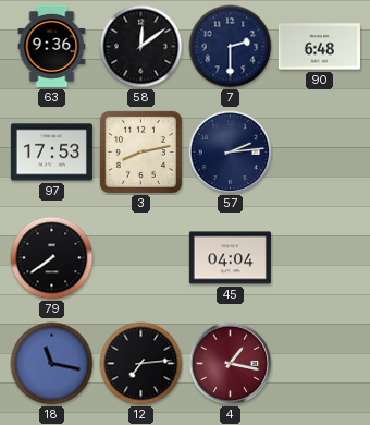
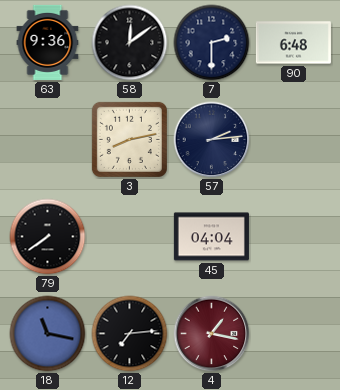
97: 17:53 -> none
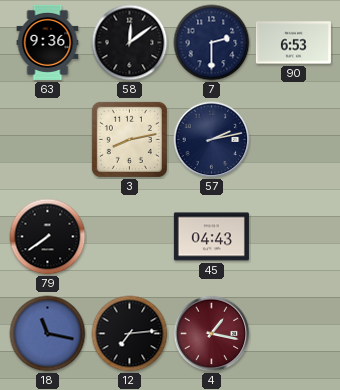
90: 6:48 -> 6:53
57: 2:14 -> 2:13
45: 04:04 -> 04:43
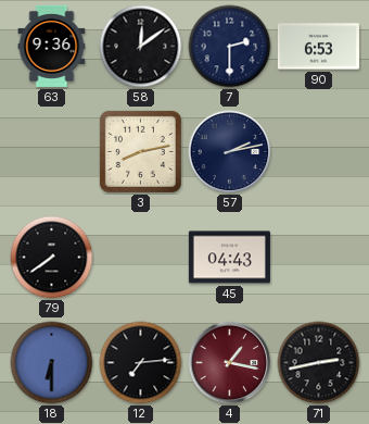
18: 11:17 -> 6:30
71: none -> 2:43
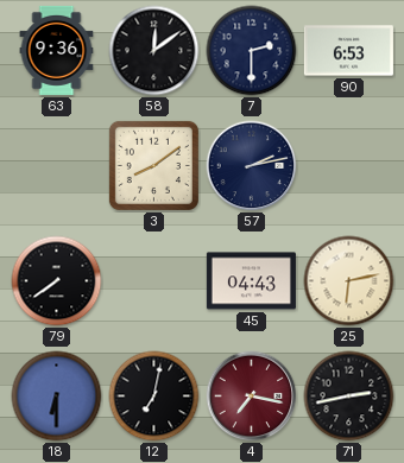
3: 8:13 -> 8:09
25: none -> 6:13
12: 7:14 -> 7:02
4: 1:17 -> 7:17
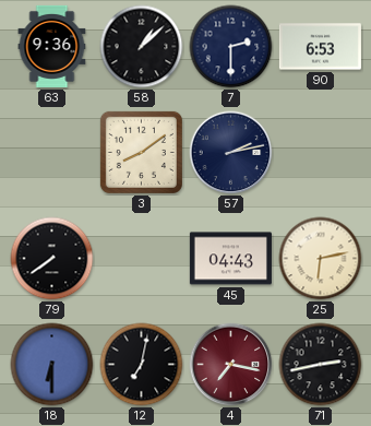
58: 12:09 -> 1:08
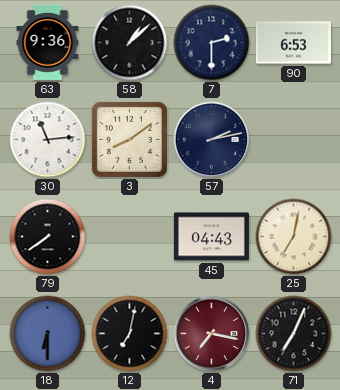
30: none -> 11:14
25: 6:13 -> 7:02
71: 2:43 -> 7:04
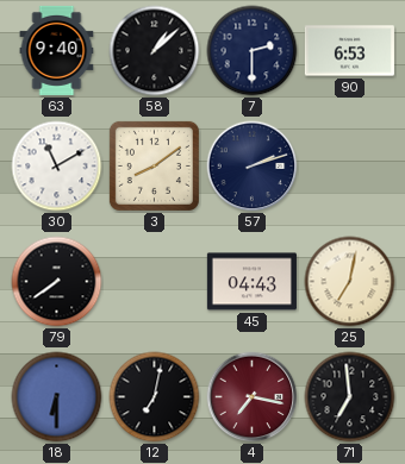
63: 9:36 -> 9:40
30: 11:14 -> 11:10
57: 2:13 -> 2:12
71: 7:04 -> 6:59
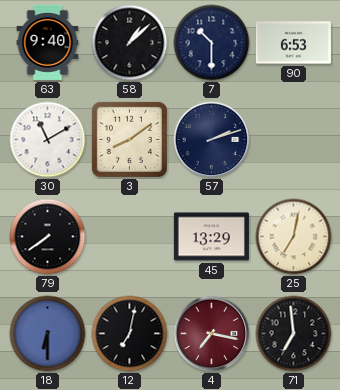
7: 2:30 -> 10:30
45: 04:43 -> 13:29
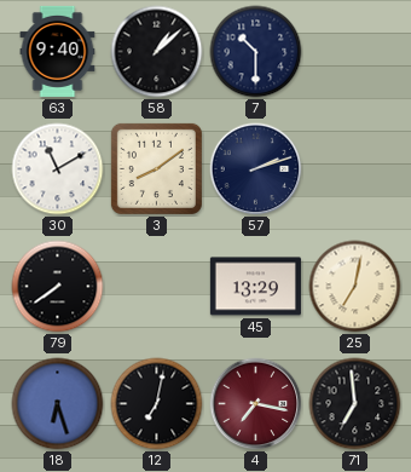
90: 6:53 -> none
18: 6:30 -> 6:27
